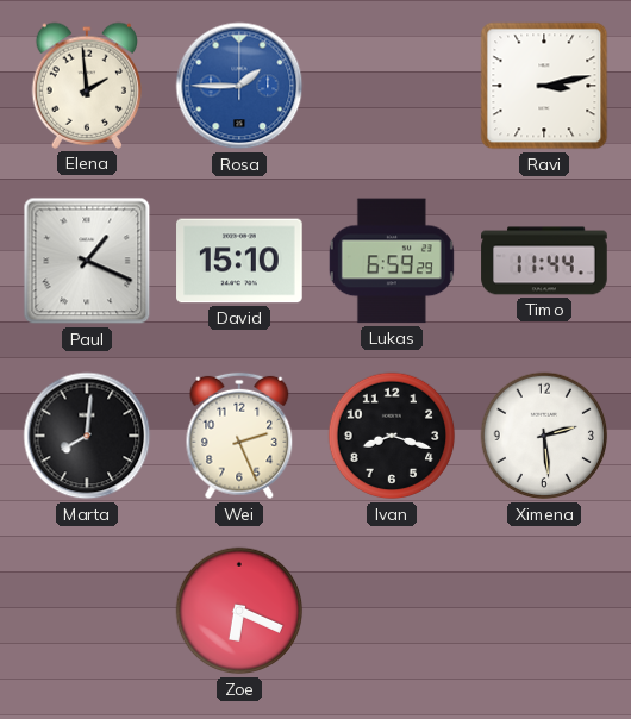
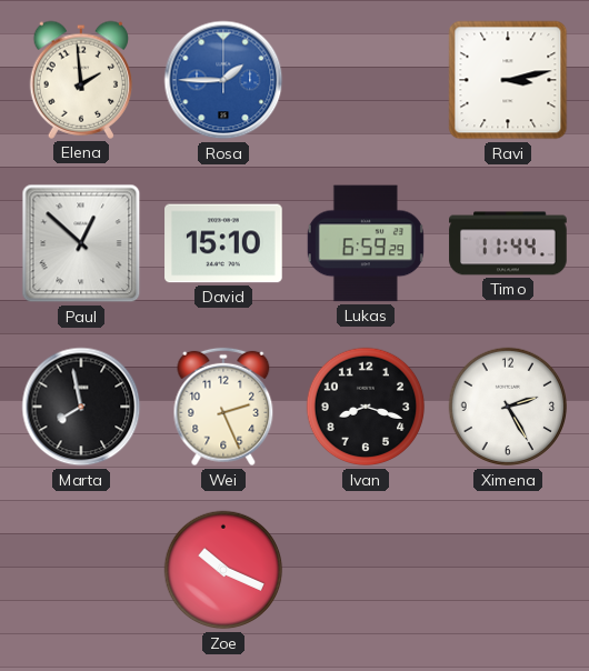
Paul: 1:19 -> 12:52
Marta: 8:01 -> 7:58
Ximena: 2:29 -> 2:25
Zoe: 6:19 -> 10:19
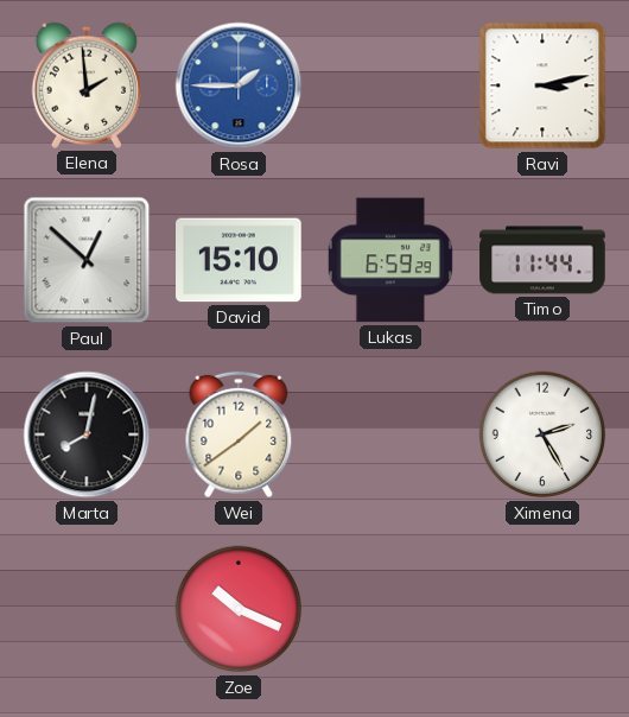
Marta: 7:58 -> 8:02
Wei: 2:26 -> 1:39
Ivan: 8:18 -> none
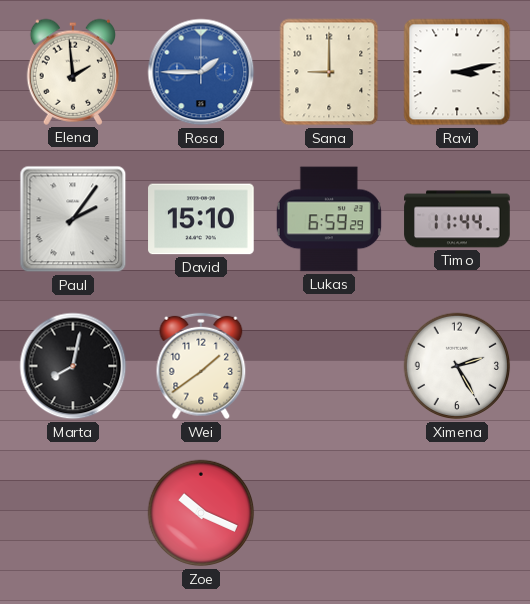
Sana: none -> 9:00
Paul: 12:52 -> 2:06
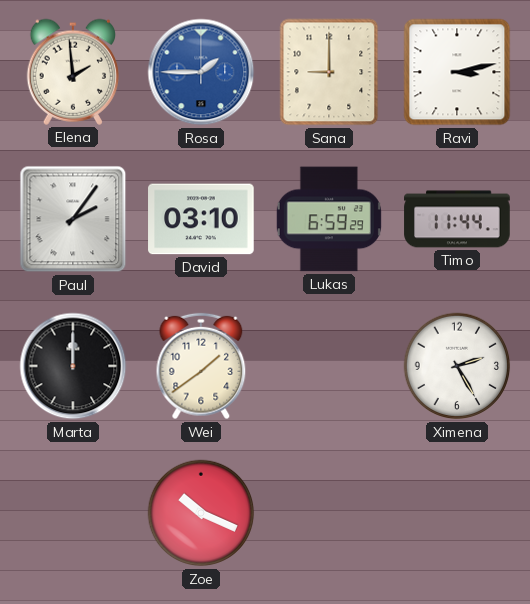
David: 15:10 -> 03:10
Marta: 8:02 -> 12:00
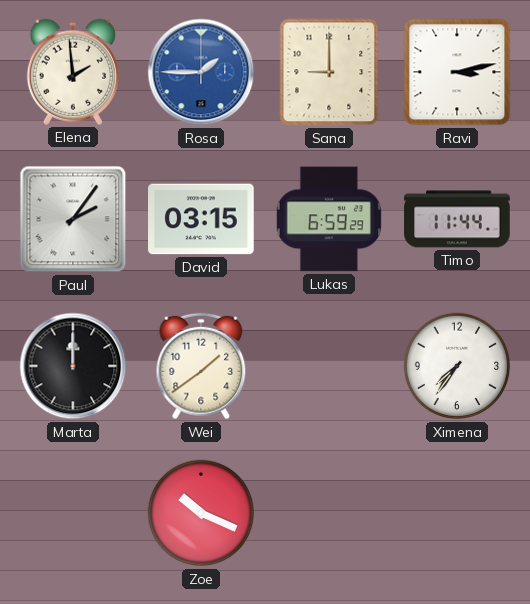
David: 03:10 -> 03:15
Ximena: 2:25 -> 7:36
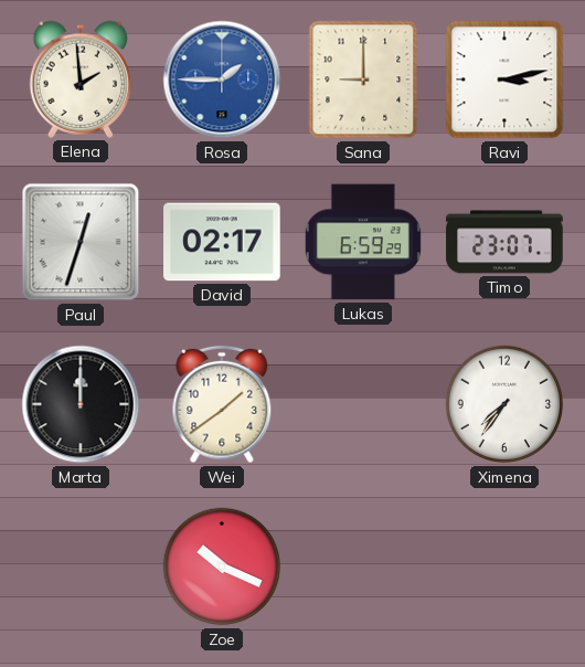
Paul: 2:06 -> 12:33
David: 03:15 -> 02:17
Timo: 11:44 -> 23:07
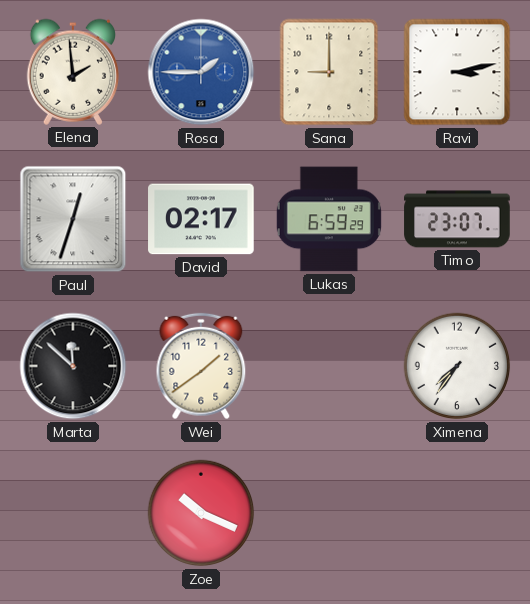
Marta: 12:00 -> 11:52
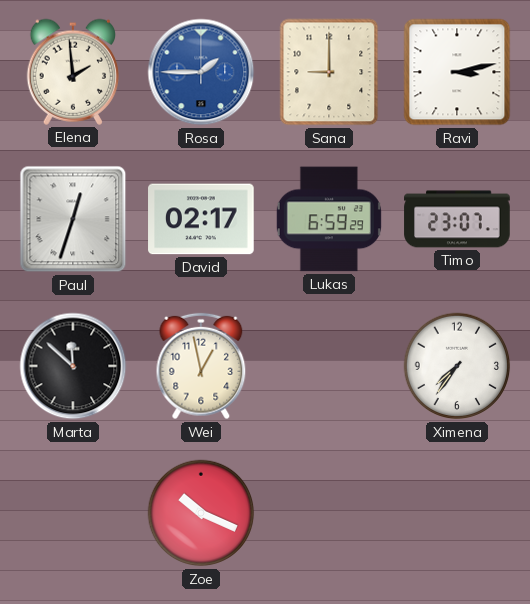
Wei: 1:39 -> 12:58
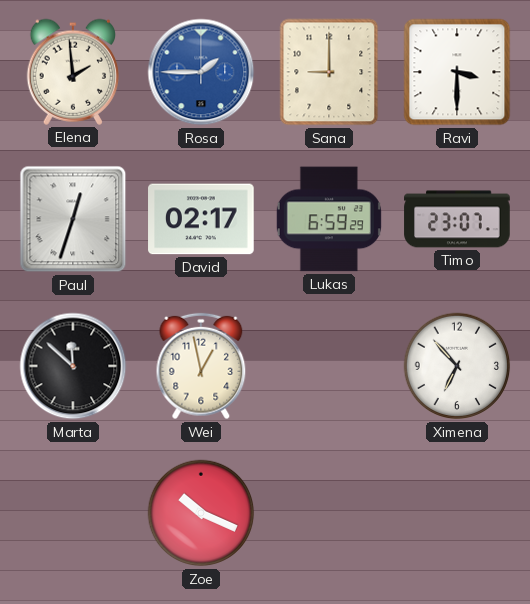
Ravi: 3:13 -> 3:30
Ximena: 7:36 -> 6:53
